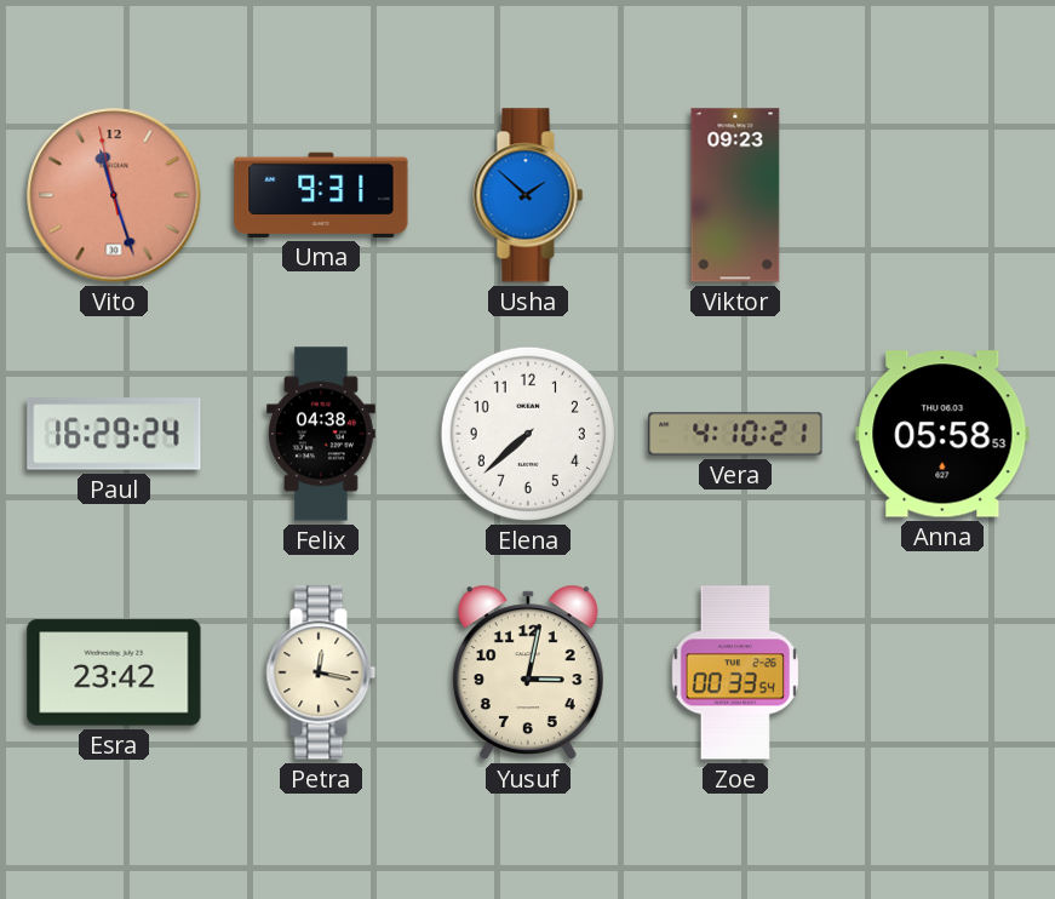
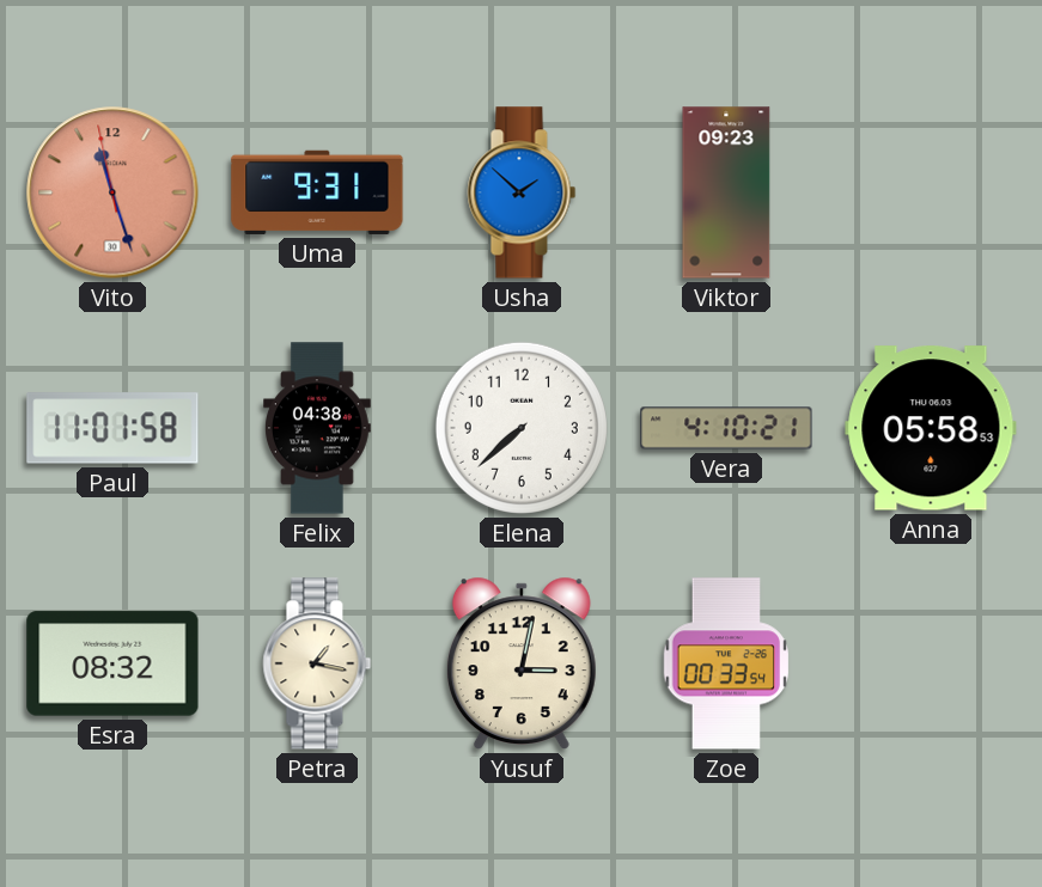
Paul: 16:29 -> 11:01
Esra: 23:42 -> 08:32
Petra: 12:17 -> 1:17
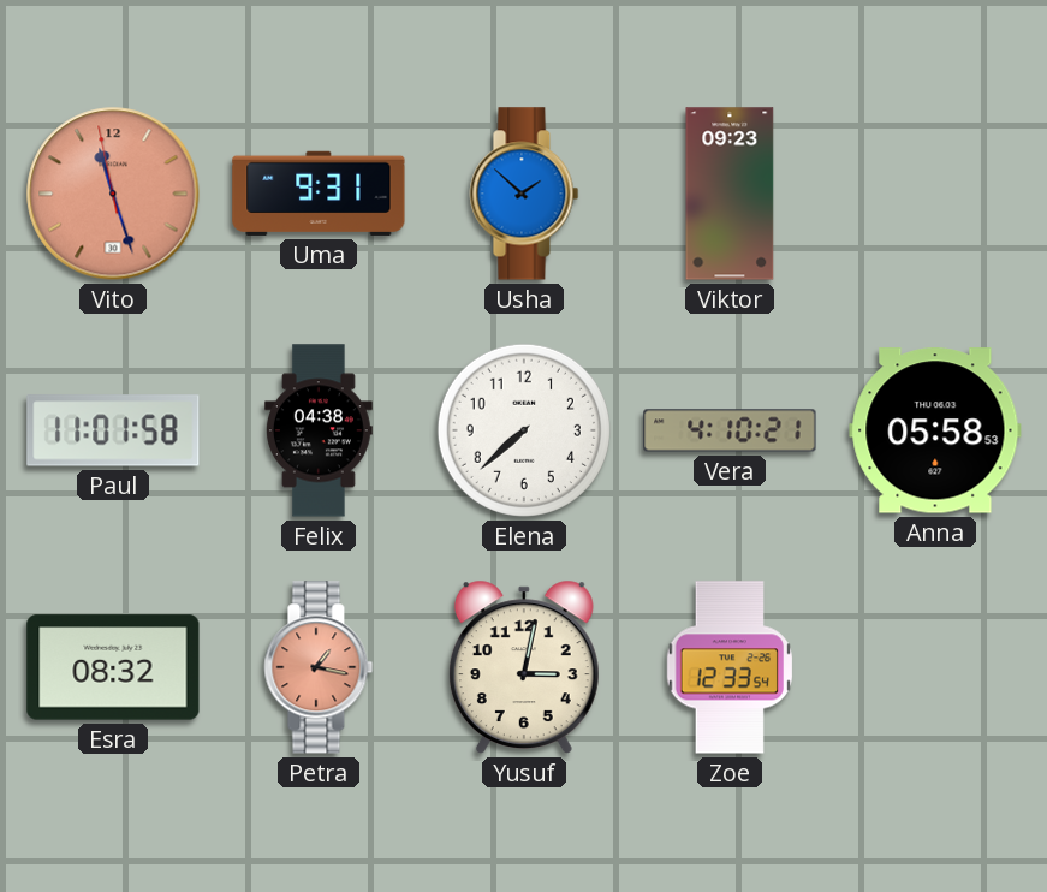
Petra dial: cream -> salmon
Zoe: 00:33 -> 12:33
